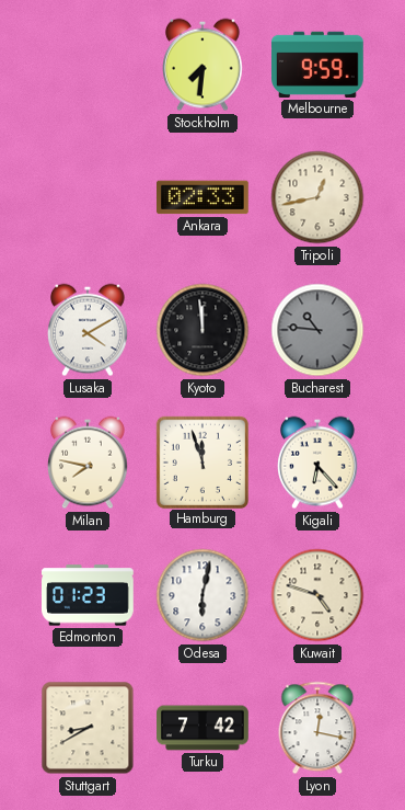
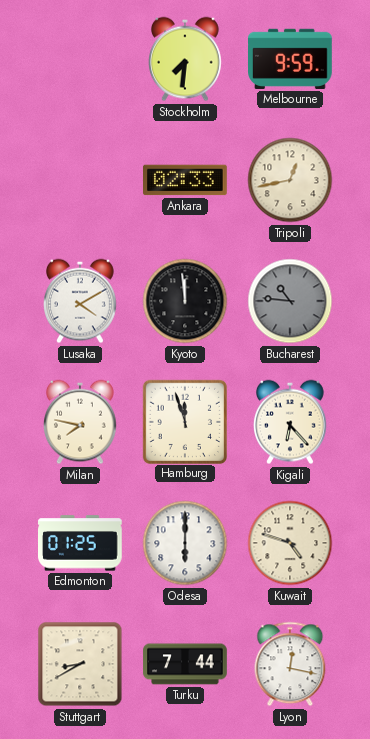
Edmonton: 01:23 -> 01:25
Odesa: 6:02 -> 6:00
Turku: 7:42 -> 7:44
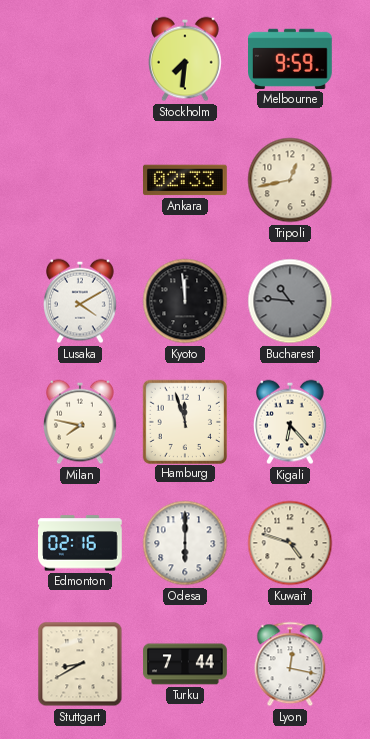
Edmonton: 01:25 -> 02:16
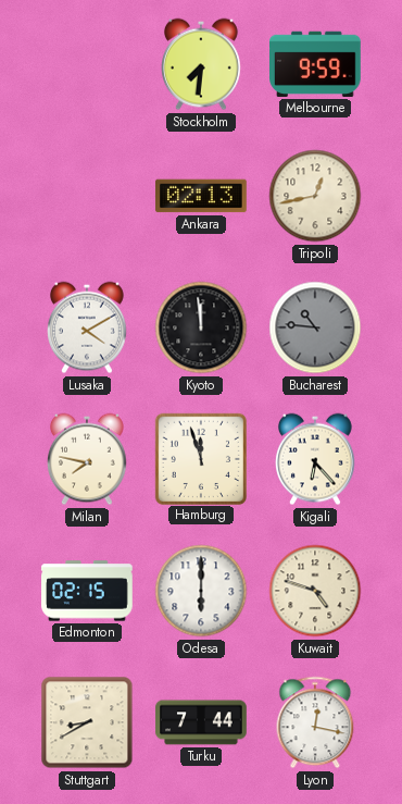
Ankara: 02:33 -> 02:13
Edmonton: 02:16 -> 02:15
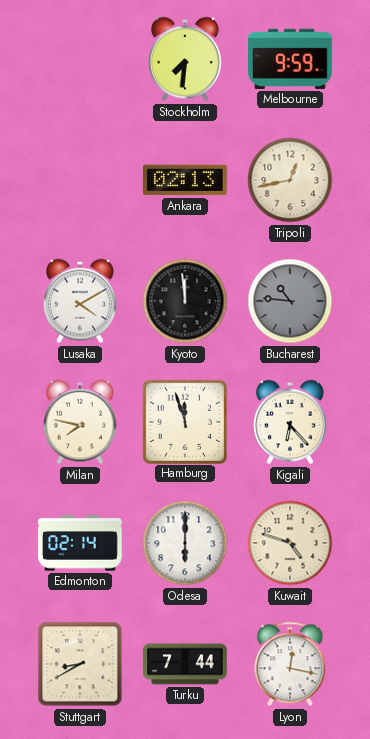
Edmonton: 02:15 -> 02:14
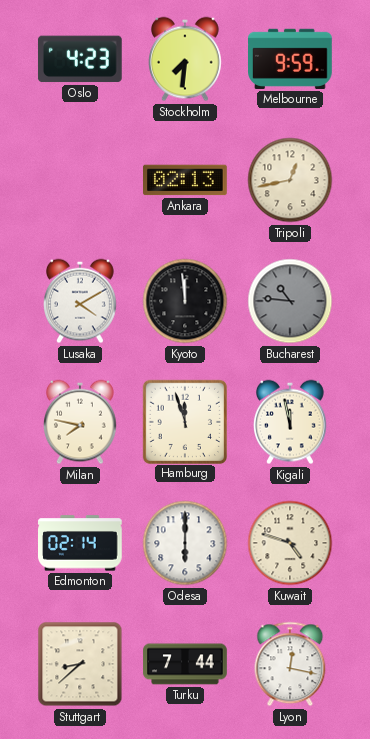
Oslo: none -> 4:23
Kigali: 6:23 -> 11:58
Stuttgart: 8:40 -> 8:38
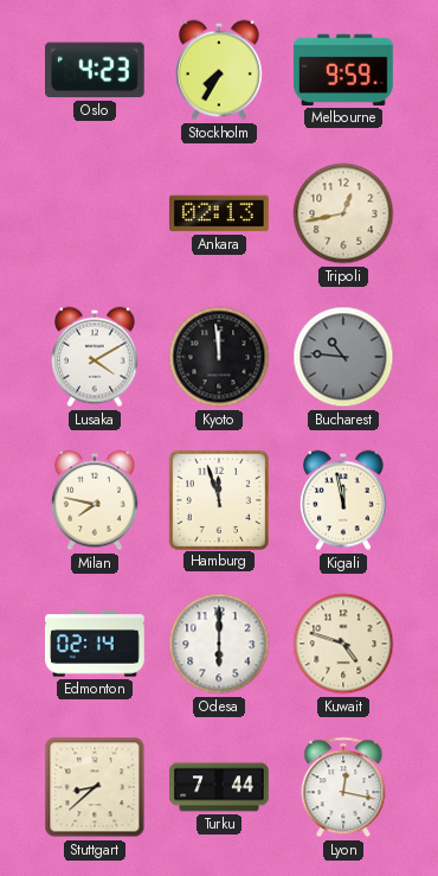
Stockholm: 7:31 -> 7:35
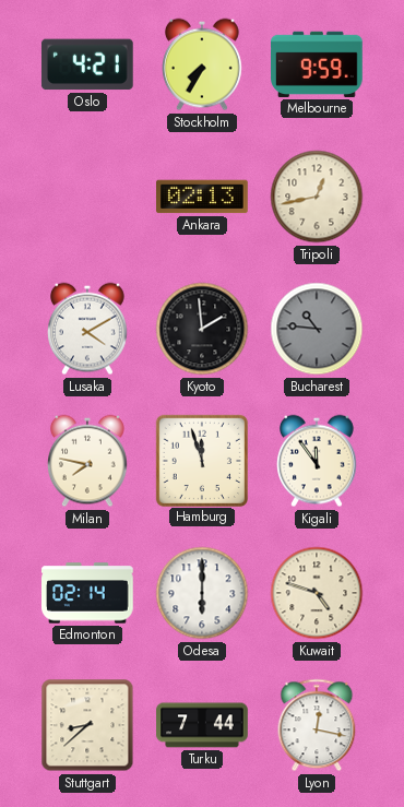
Oslo: 4:23 -> 4:21
Kyoto: 11:59 -> 1:59
Kigali: 11:58 -> 11:54
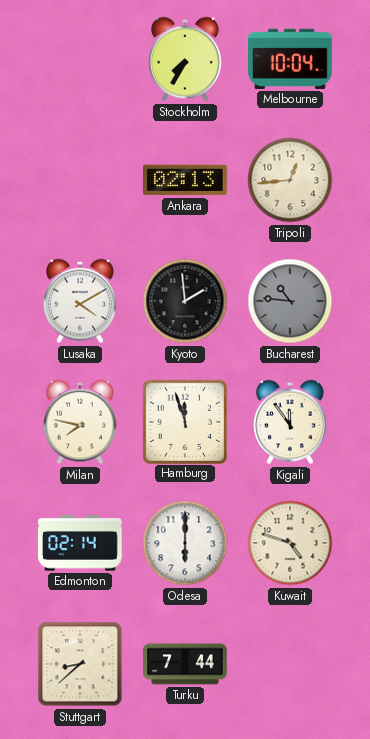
Oslo: 4:21 -> none
Melbourne: 9:59 -> 10:04
Tripoli: 12:43 -> 12:44
Lyon: 12:17 -> none
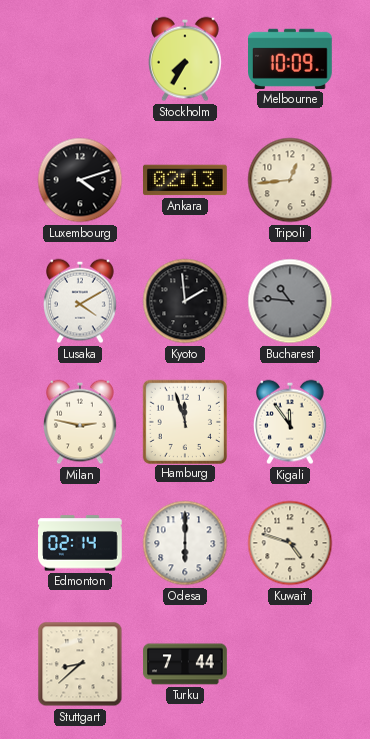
Melbourne: 10:04 -> 10:09
Luxembourg: none -> 4:12
Milan: 7:47 -> 2:47
